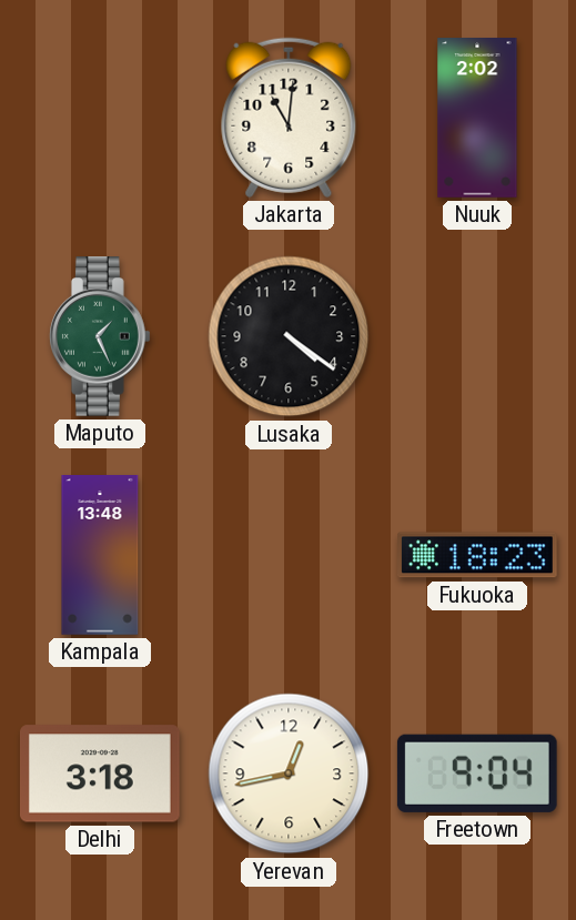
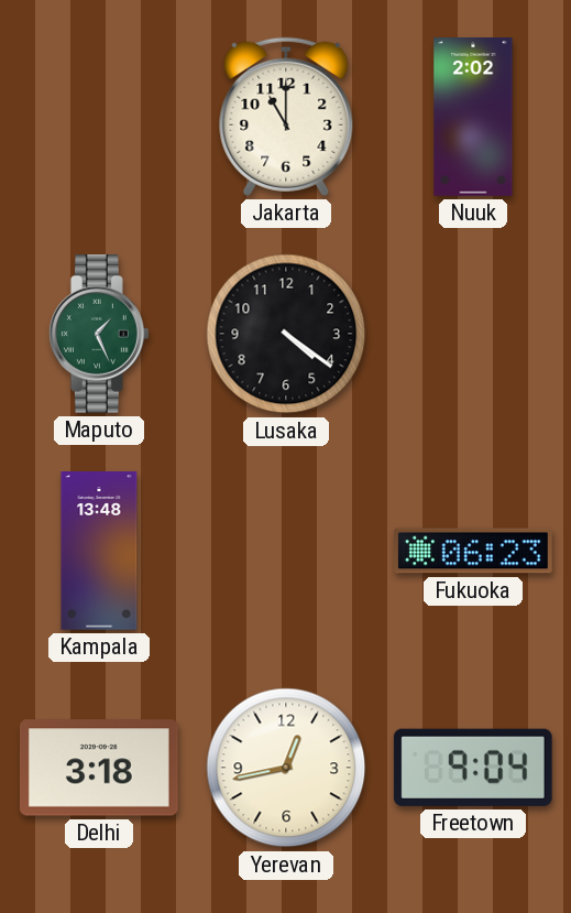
Jakarta: 11:01 -> 11:00
Fukuoka: 18:23 -> 06:23
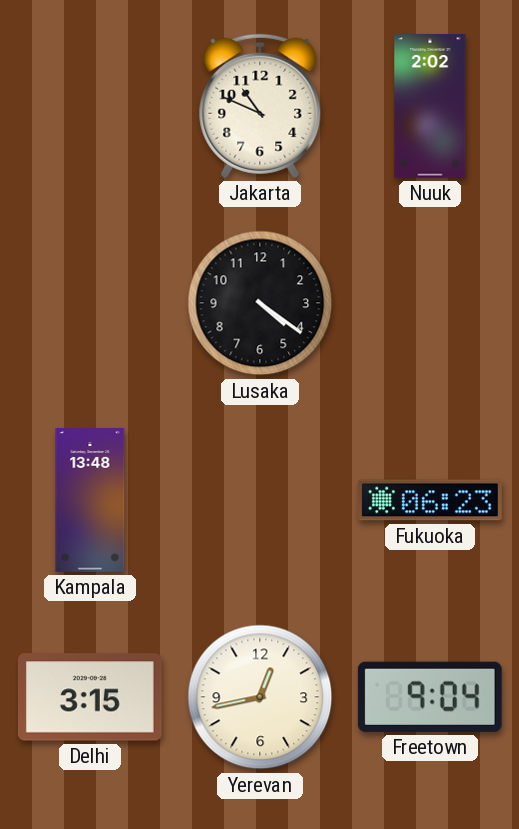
Jakarta: 11:00 -> 10:49
Maputo: 1:26 -> none
Delhi: 3:18 -> 3:15
